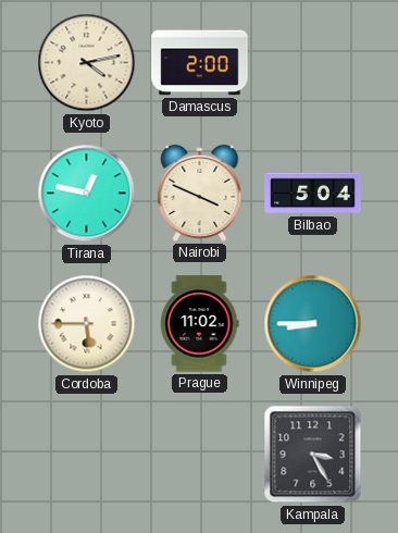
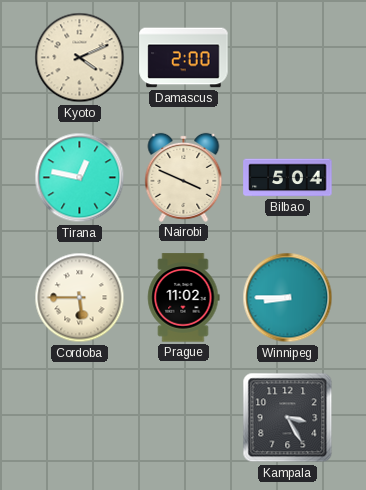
Kyoto: 4:13 -> 4:11
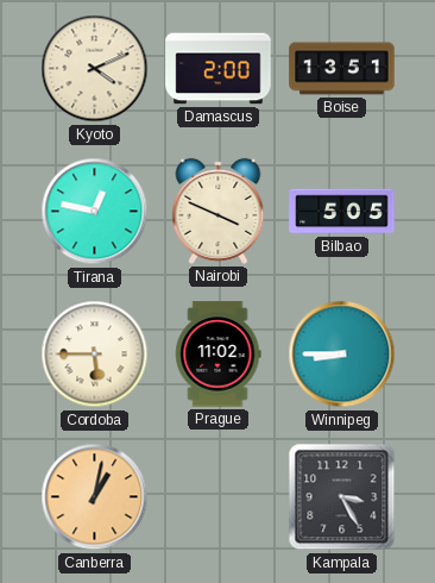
Boise: none -> 13:51
Bilbao: 5:04 -> 5:05
Canberra: none -> 1:02
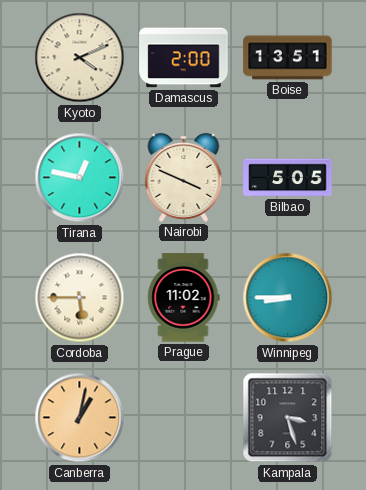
Kampala: 3:25 -> 3:27
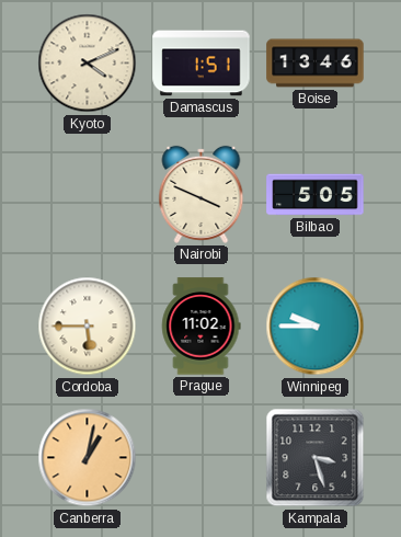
Damascus: 2:00 -> 1:51
Boise: 13:51 -> 13:46
Tirana: 12:47 -> none
Winnipeg: 8:45 -> 9:45
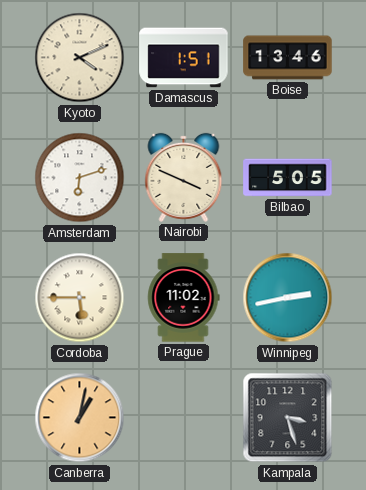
Amsterdam: none -> 6:12
Winnipeg: 9:45 -> 2:43
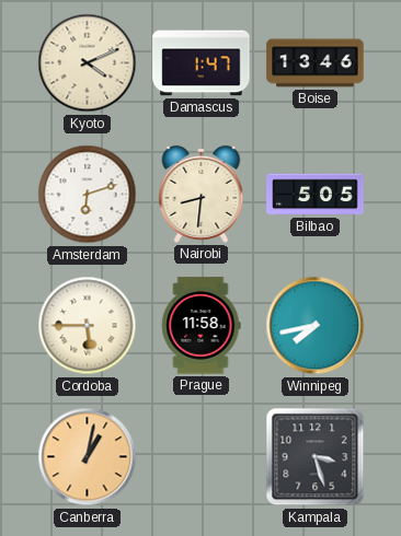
Damascus: 1:51 -> 1:47
Nairobi: 3:49 -> 8:31
Prague: 11:02 -> 11:58
Winnipeg: 2:43 -> 7:43
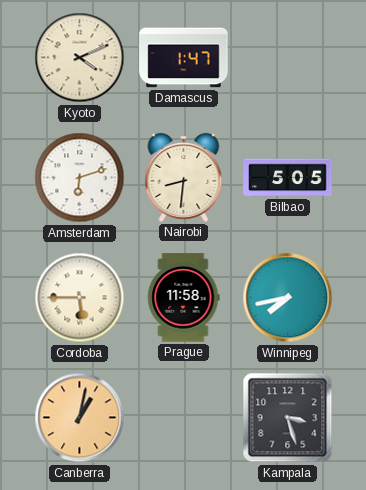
Boise: 13:46 -> none
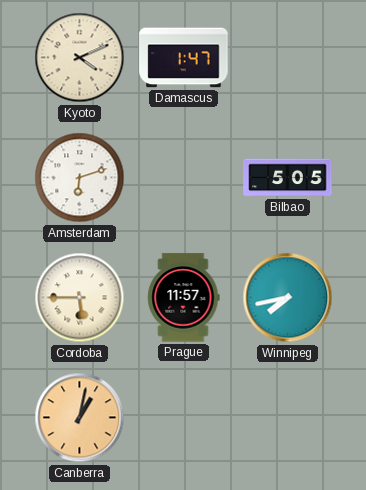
Nairobi: 8:31 -> none
Prague: 11:58 -> 11:57
Kampala: 3:27 -> none
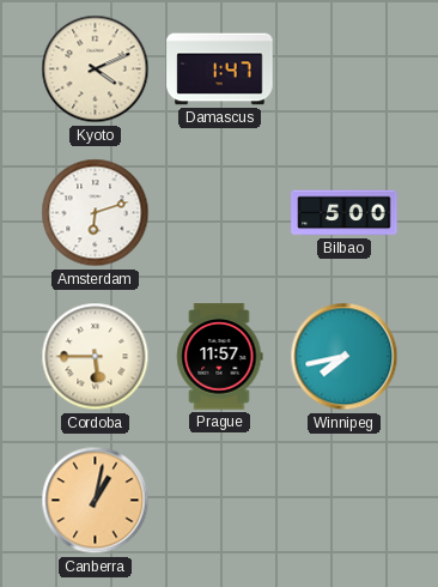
Bilbao: 5:05 -> 5:00
